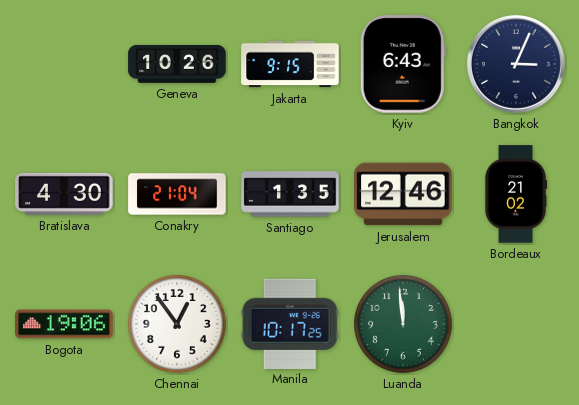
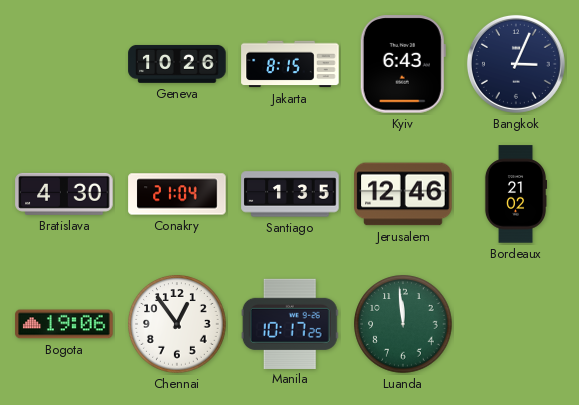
Jakarta: 9:15 -> 8:15
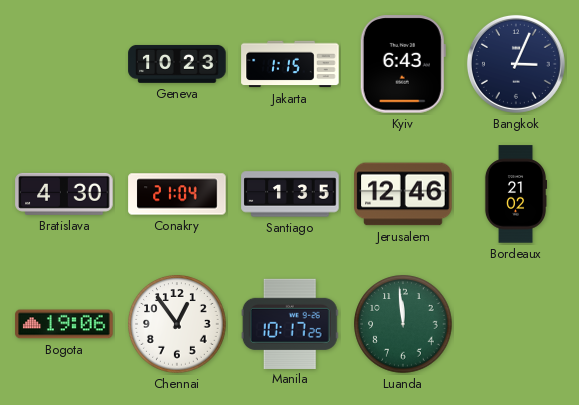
Geneva: 10:26 -> 10:23
Jakarta: 8:15 -> 1:15
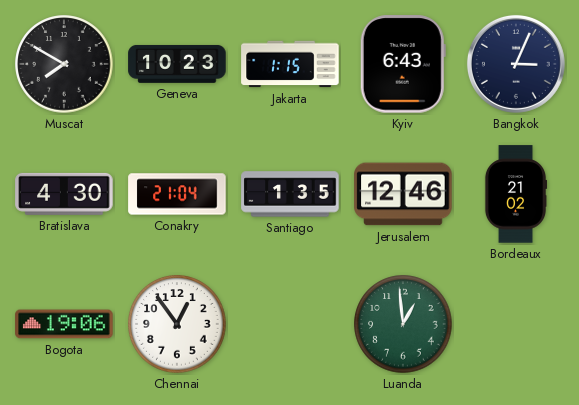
Muscat: none -> 7:50
Manila: 10:17 -> none
Luanda: 11:59 -> 12:59
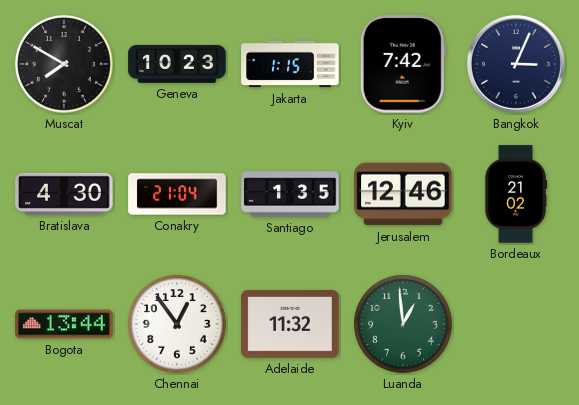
Kyiv: 6:43 -> 7:42
Bogota: 19:06 -> 13:44
Adelaide: none -> 11:32
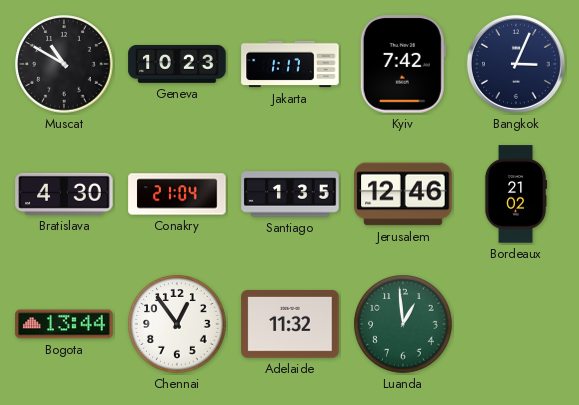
Muscat: 7:50 -> 10:50
Jakarta: 1:15 -> 1:17
